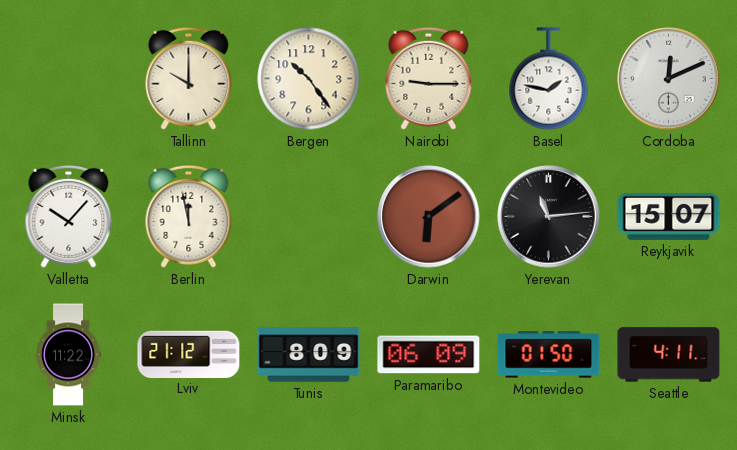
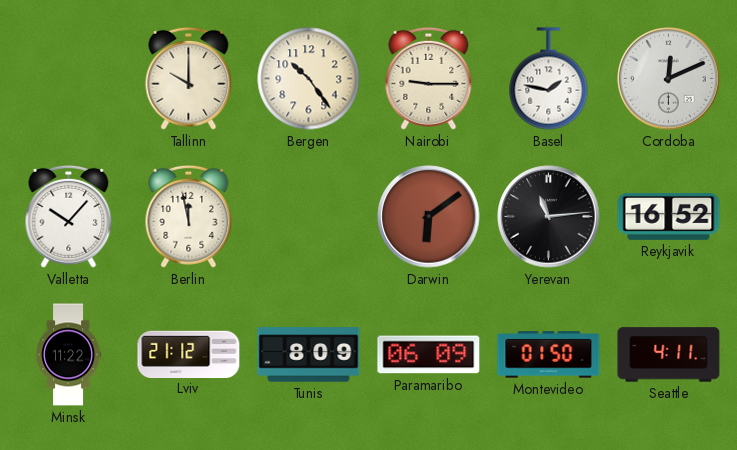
Reykjavik: 15:07 -> 16:52
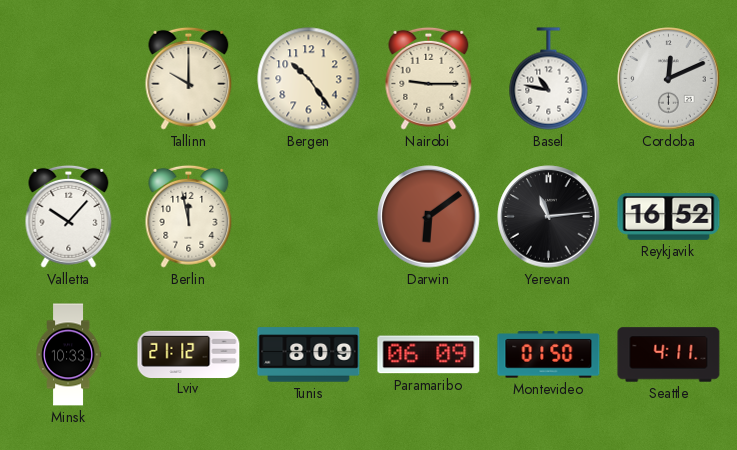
Basel: 1:47 -> 10:47
Minsk: 11:22 -> 10:33
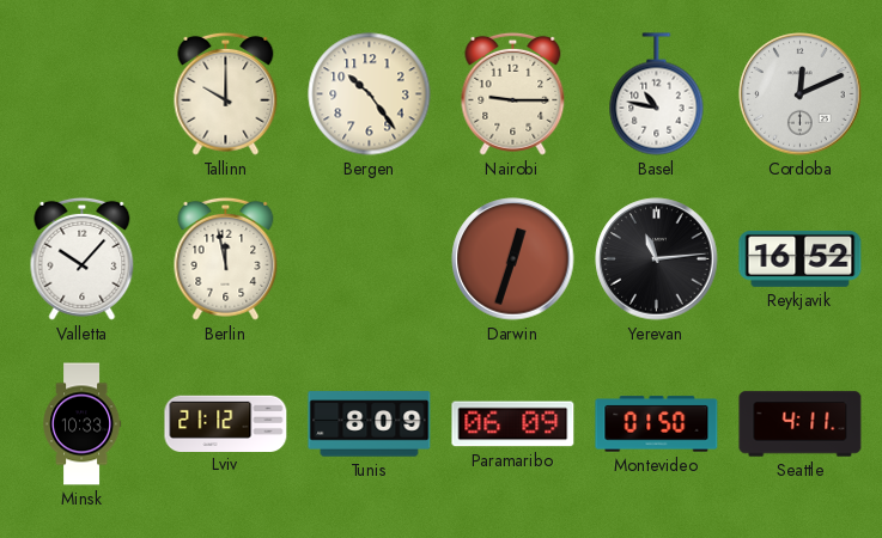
Darwin: 6:09 -> 12:33
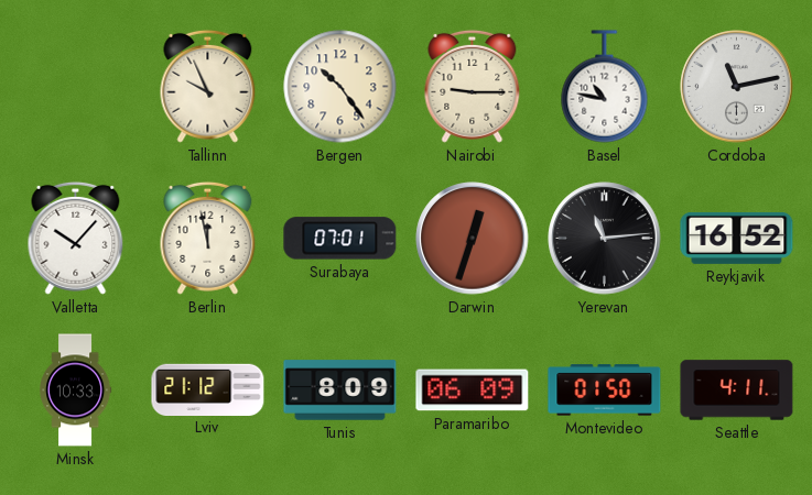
Tallinn: 10:00 -> 9:56
Cordoba: 12:11 -> 11:13
Surabaya: none -> 07:01
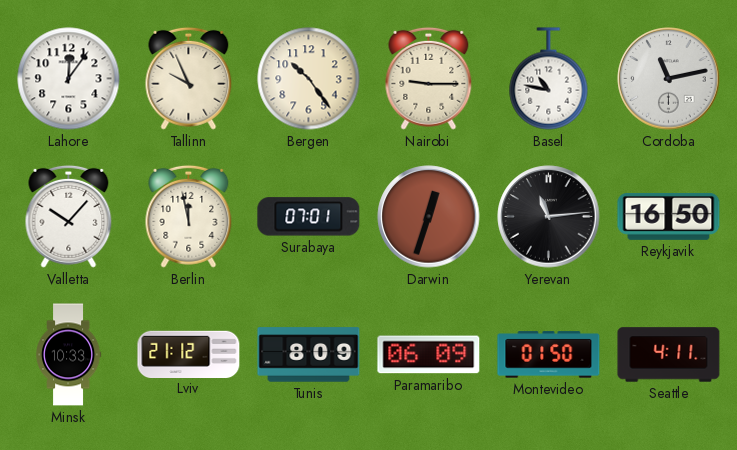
Lahore: none -> 12:06
Reykjavik: 16:52 -> 16:50
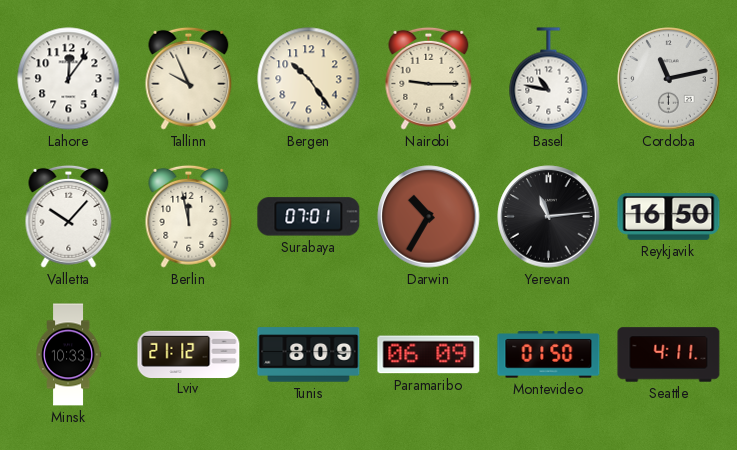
Darwin: 12:33 -> 10:35
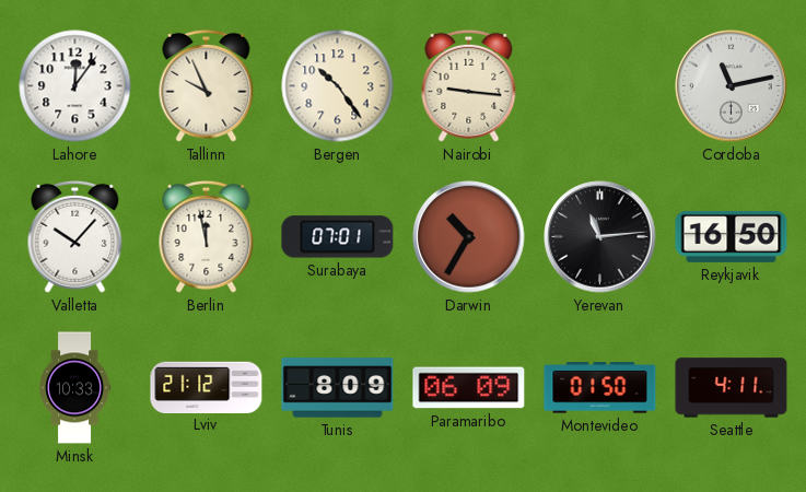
Nairobi: 9:15 -> 9:16
Basel: 10:47 -> none
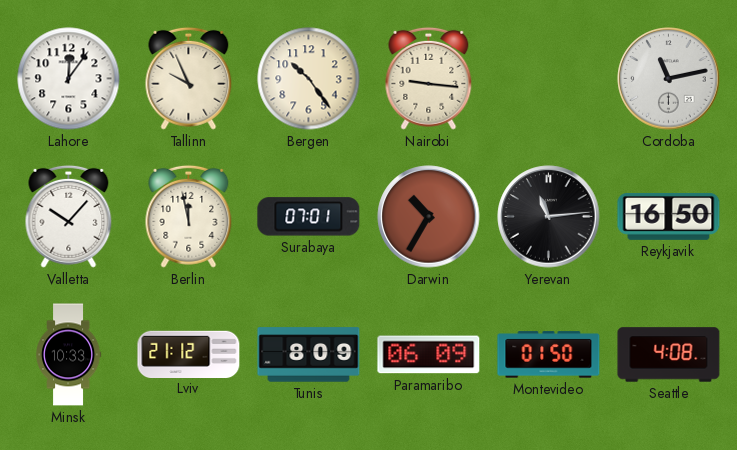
Seattle: 4:11 -> 4:08
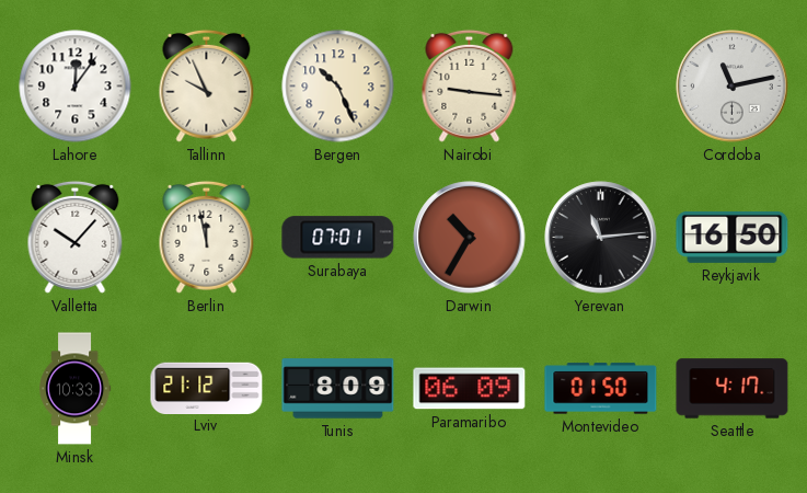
Bergen: 10:24 -> 10:26
Seattle: 4:08 -> 4:17
